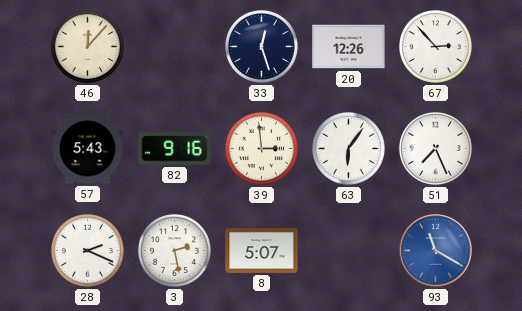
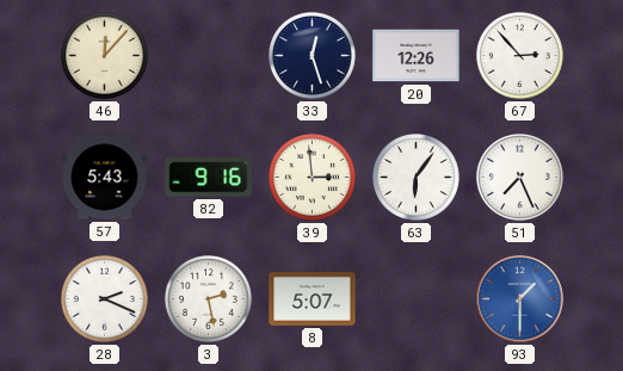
93: 11:20 -> 1:30
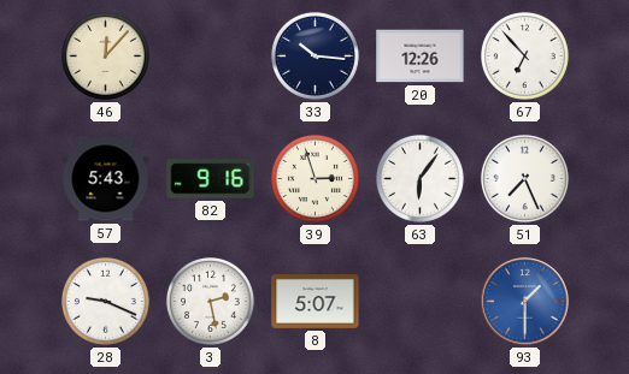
33: 12:27 -> 10:16
67: 2:53 -> 6:53
39: 2:59 -> 2:57
28: 2:19 -> 9:19
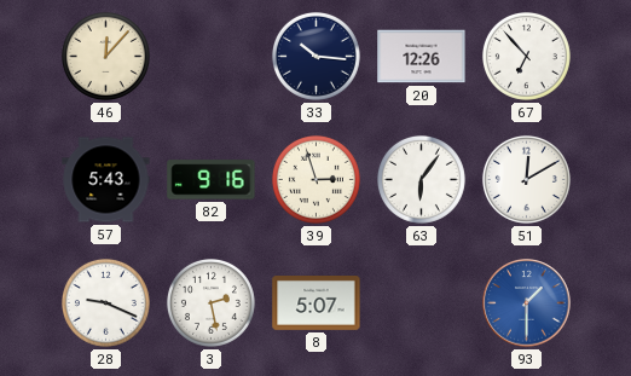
51: 7:26 -> 12:10
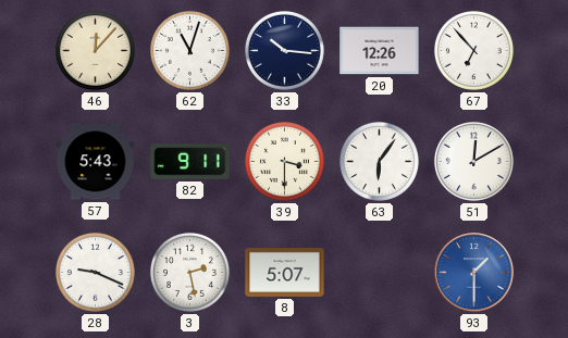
62: none -> 11:03
82: 9:16 -> 9:11
39: 2:57 -> 3:30
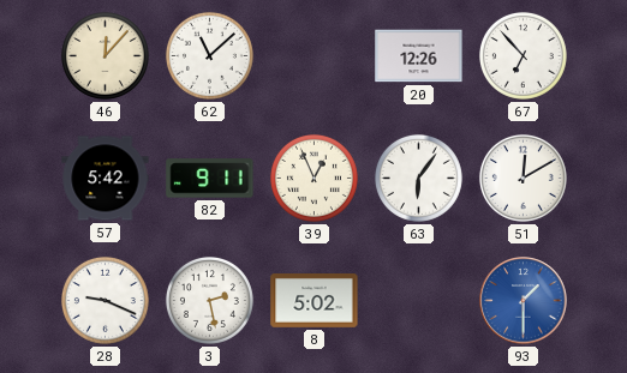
62: 11:03 -> 11:08
33: 10:16 -> none
57: 5:43 -> 5:42
39: 3:30 -> 12:56
8: 5:07 -> 5:02
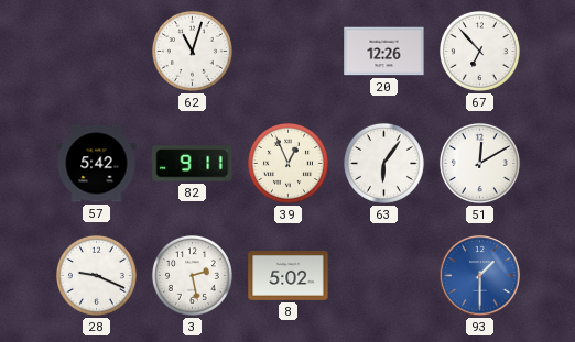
46: 12:07 -> none
62: 11:08 -> 11:03
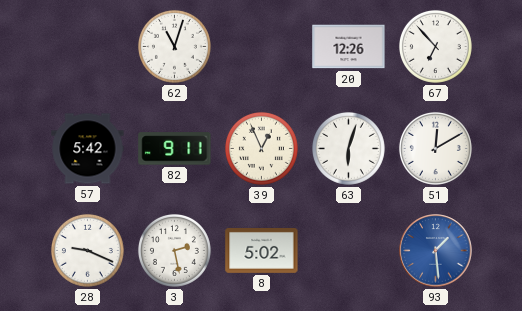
63: 6:06 -> 6:03
93: 1:30 -> 1:29
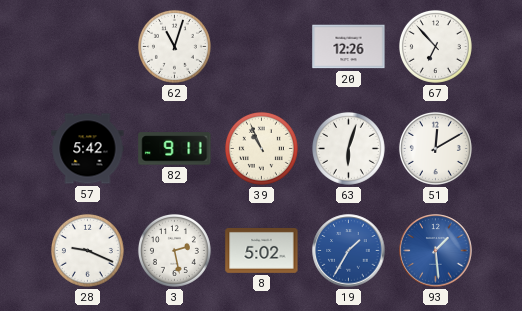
39: 12:56 -> 10:56
19: none -> 1:35
